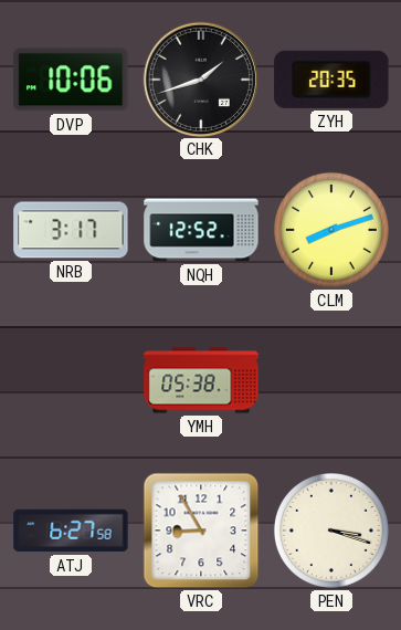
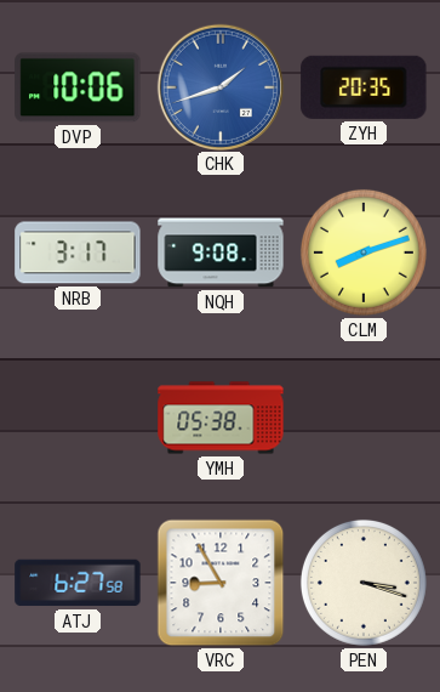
CHK dial: black -> blue
NQH: 12:52 -> 9:08
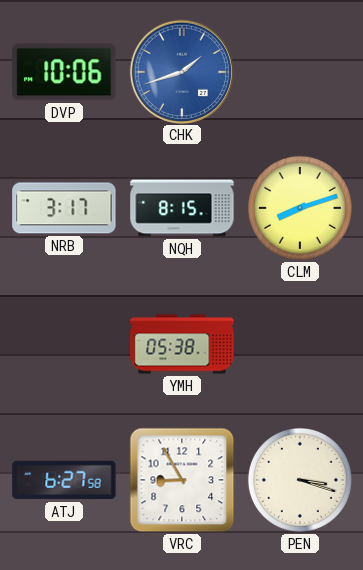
ZYH: 20:35 -> none
NQH: 9:08 -> 8:15
